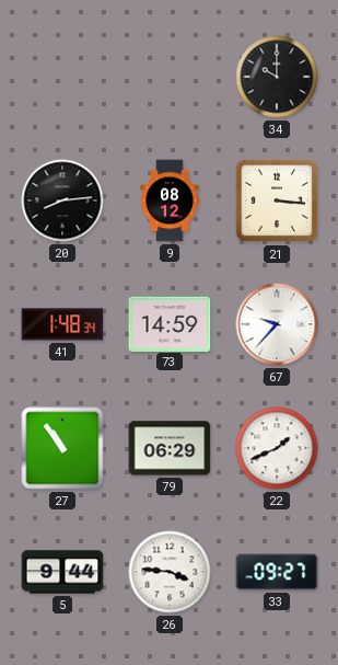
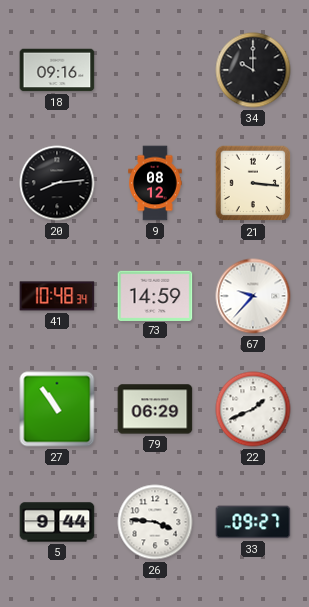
18: none -> 09:16
41: 1:48 -> 10:48
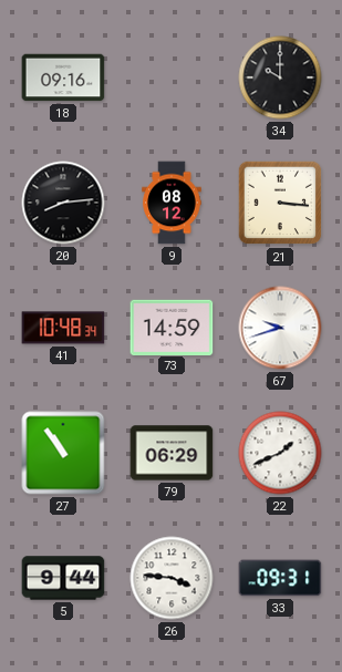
67: 9:37 -> 9:42
33: 09:27 -> 09:31
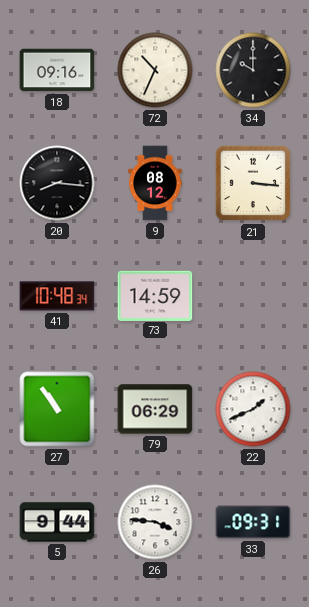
72: none -> 10:34
20: 8:14 -> 8:16
67: 9:42 -> none
